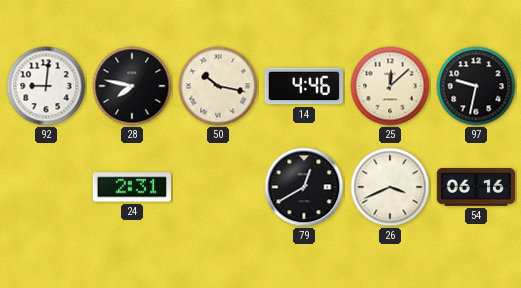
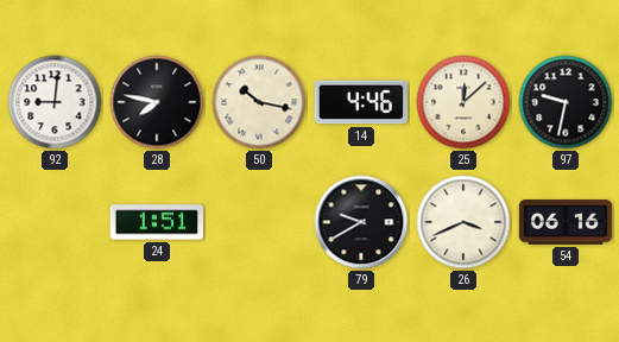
24: 2:31 -> 1:51
79: 12:40 -> 9:40
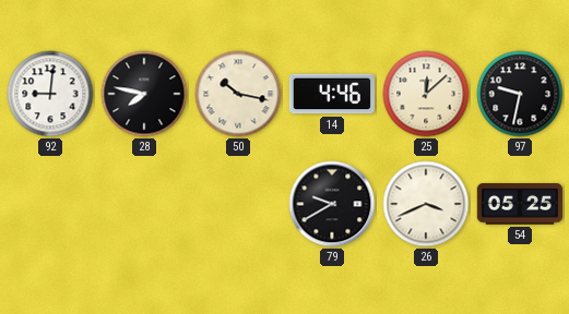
24: 1:51 -> none
54: 06:16 -> 05:25
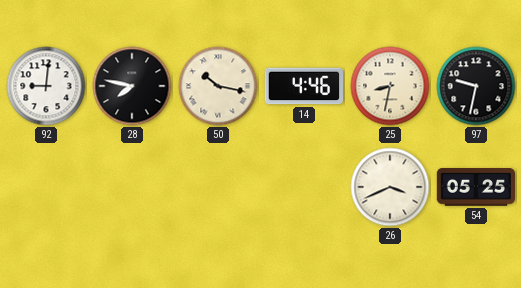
25: 12:08 -> 8:32
79: 9:40 -> none
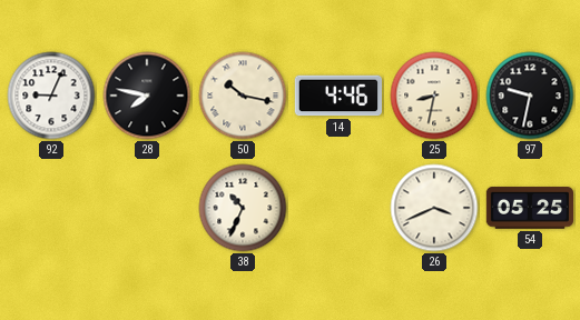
92: 9:01 -> 9:04
38: none -> 10:34
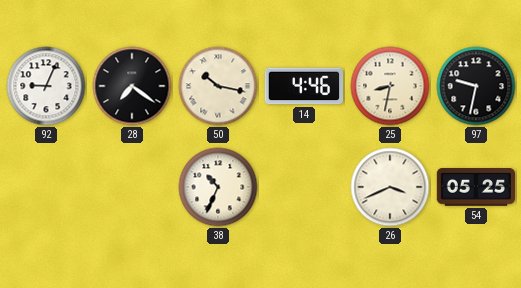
28: 7:47 -> 7:21
